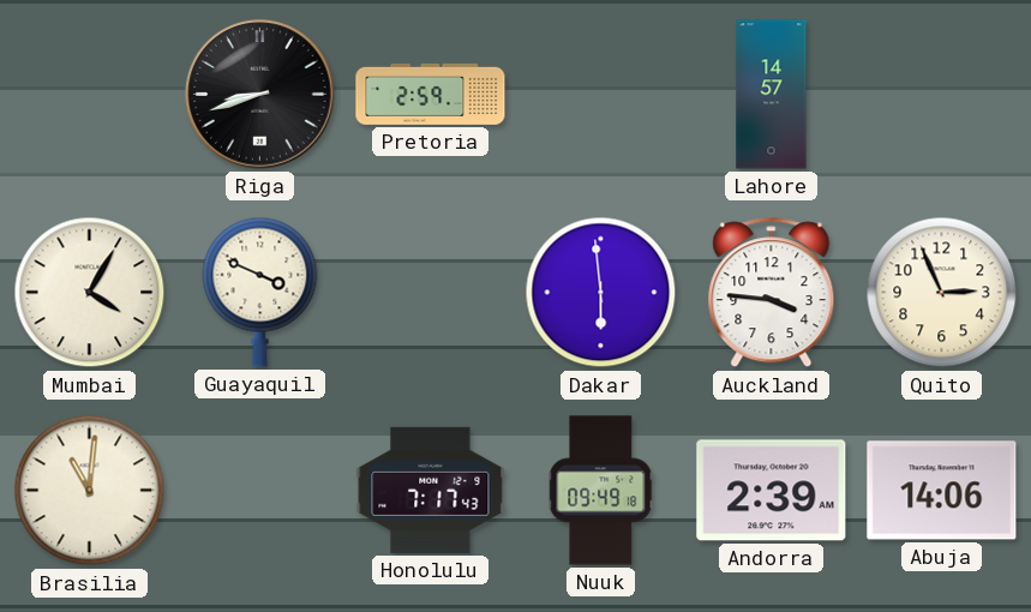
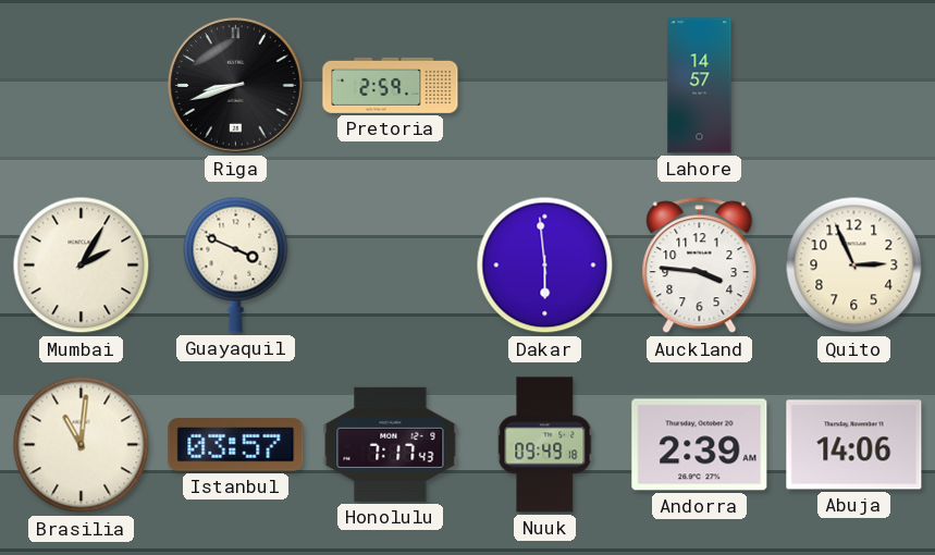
Mumbai: 4:05 -> 2:05
Istanbul: none -> 03:57
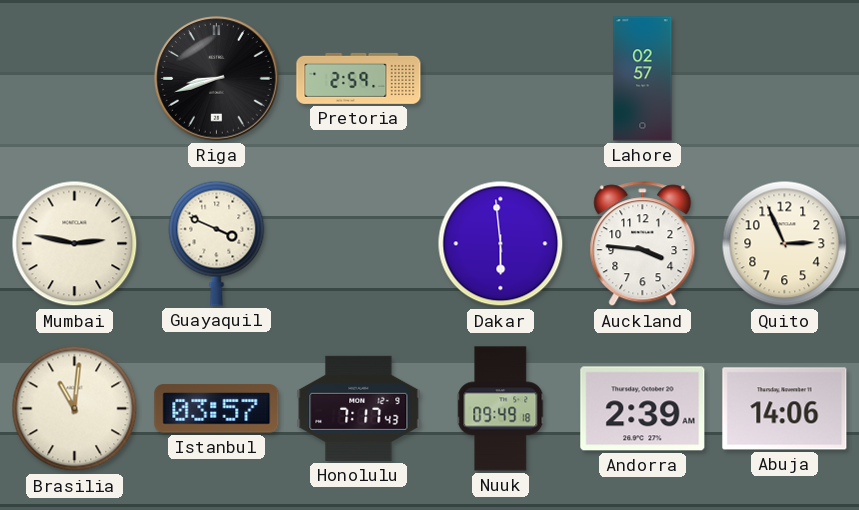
Lahore: 14:57 -> 02:57
Mumbai: 2:05 -> 2:47
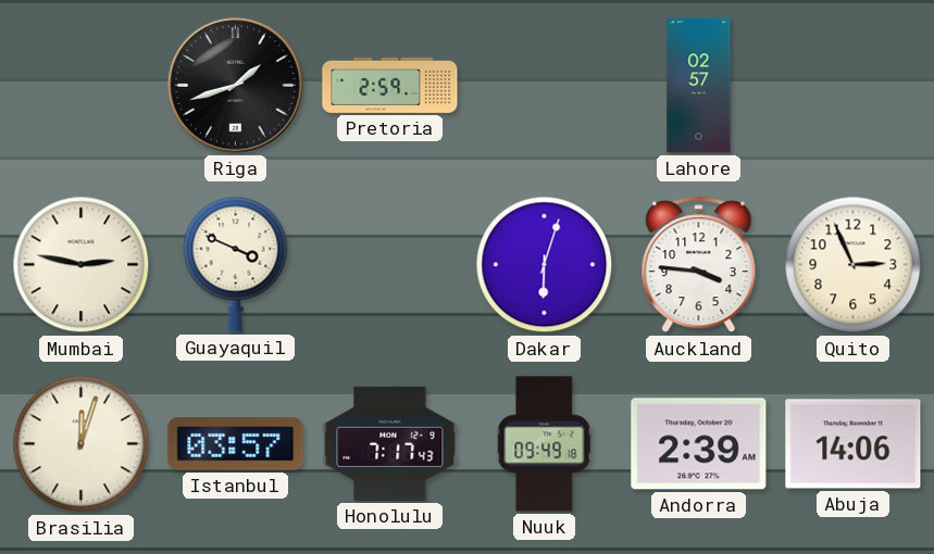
Riga: 8:42 -> 1:42
Dakar: 5:59 -> 6:03
Brasilia: 11:01 -> 12:03
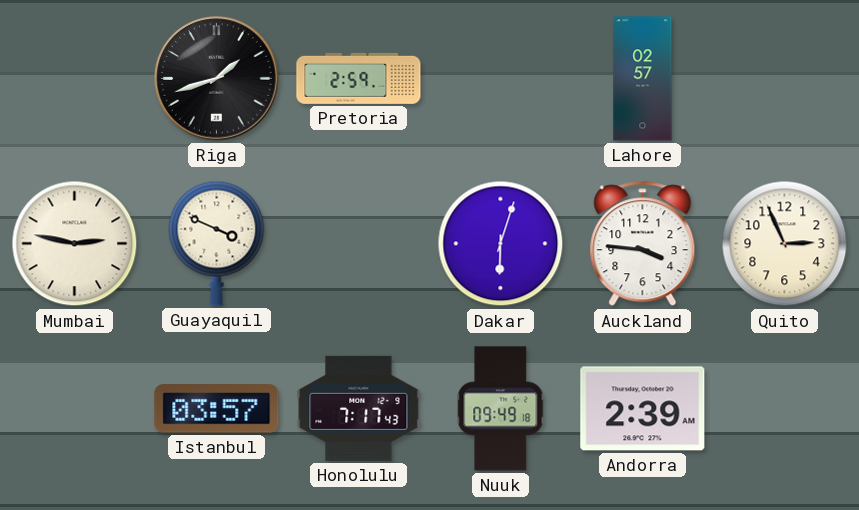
Brasilia: 12:03 -> none
Abuja: 14:06 -> none
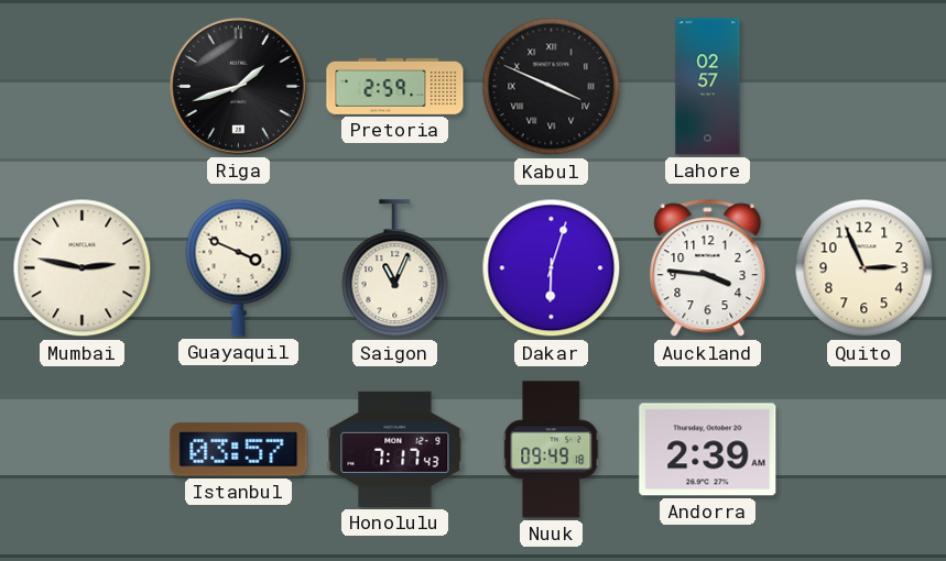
Kabul: none -> 3:49
Saigon: none -> 11:04
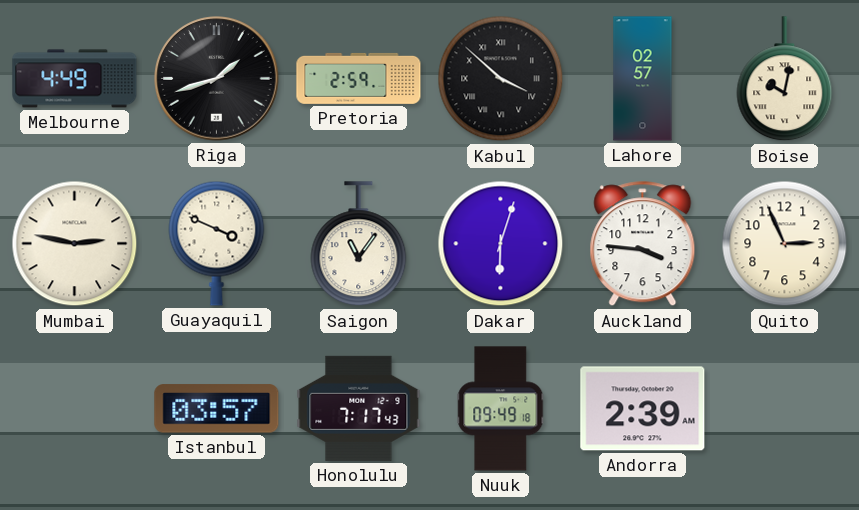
Melbourne: none -> 4:49
Kabul: 3:49 -> 3:52
Boise: none -> 10:02
Saigon: 11:04 -> 11:06
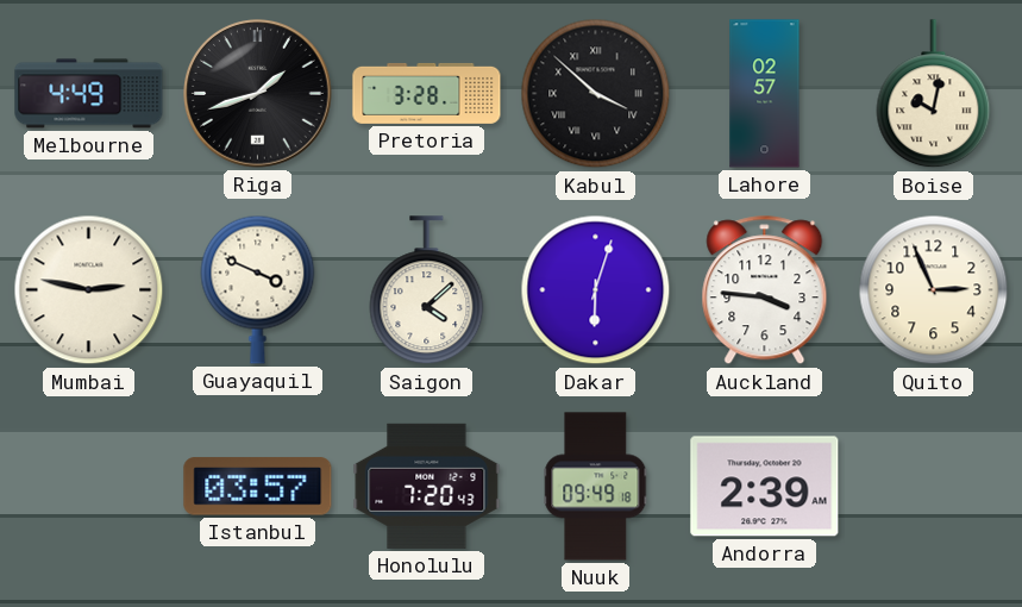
Pretoria: 2:59 -> 3:28
Saigon: 11:06 -> 4:08
Honolulu: 7:17 -> 7:20
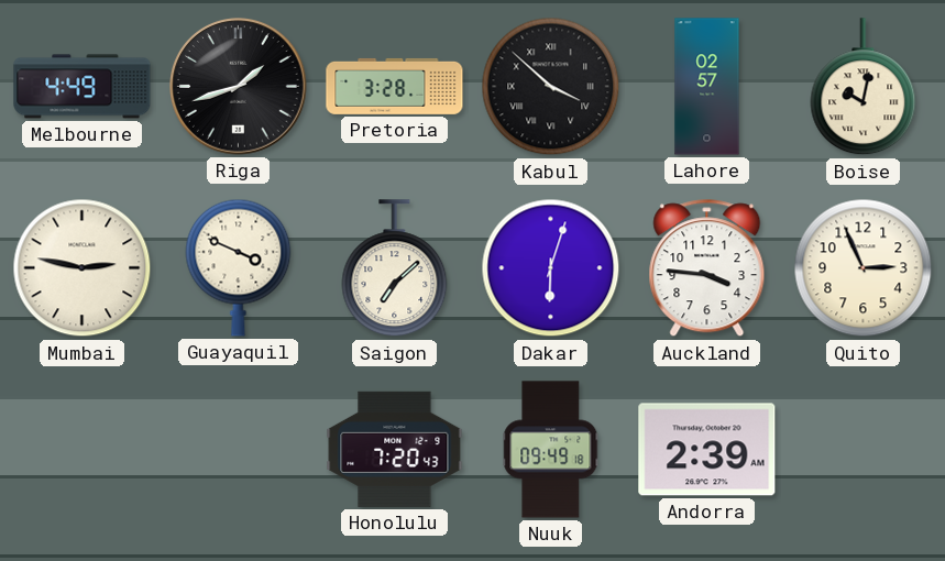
Saigon: 4:08 -> 7:08
Istanbul: 03:57 -> none
